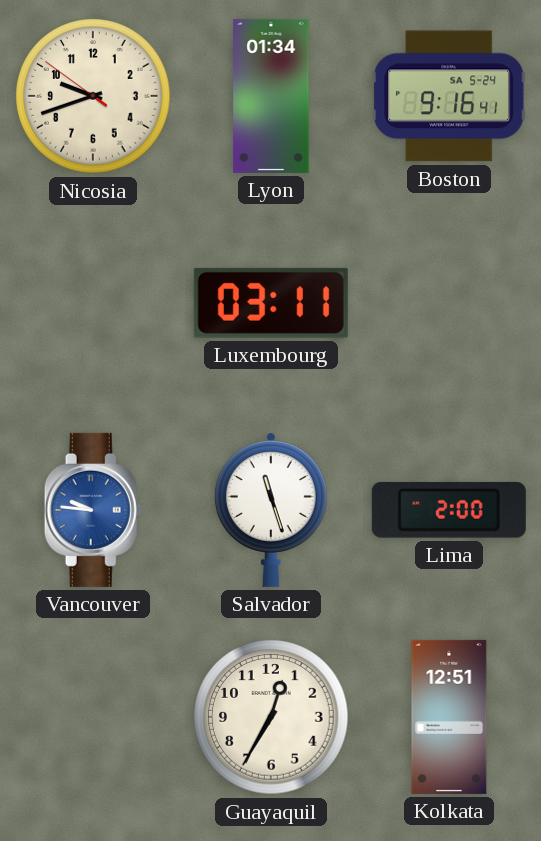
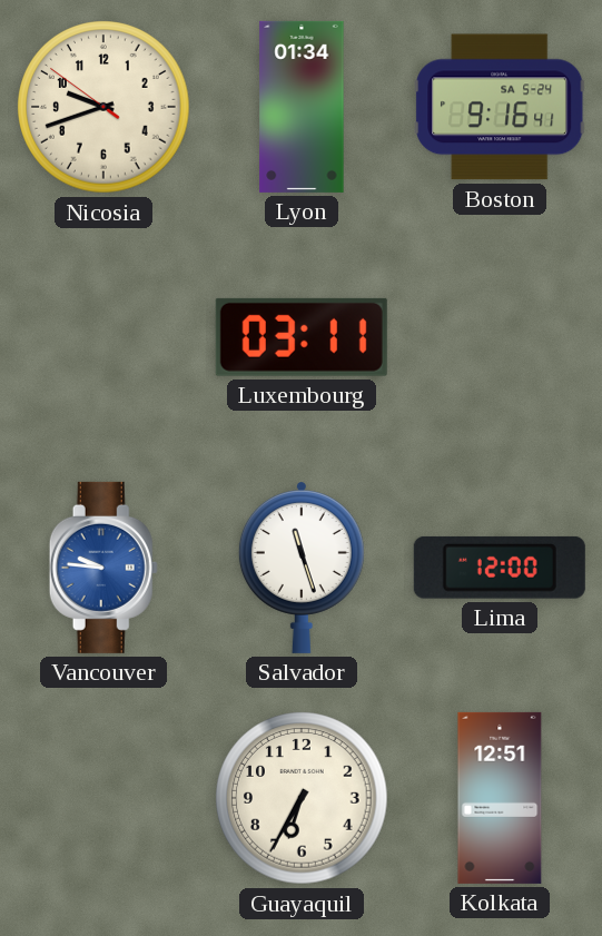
Lima: 2:00 -> 12:00
Guayaquil: 12:35 -> 6:35
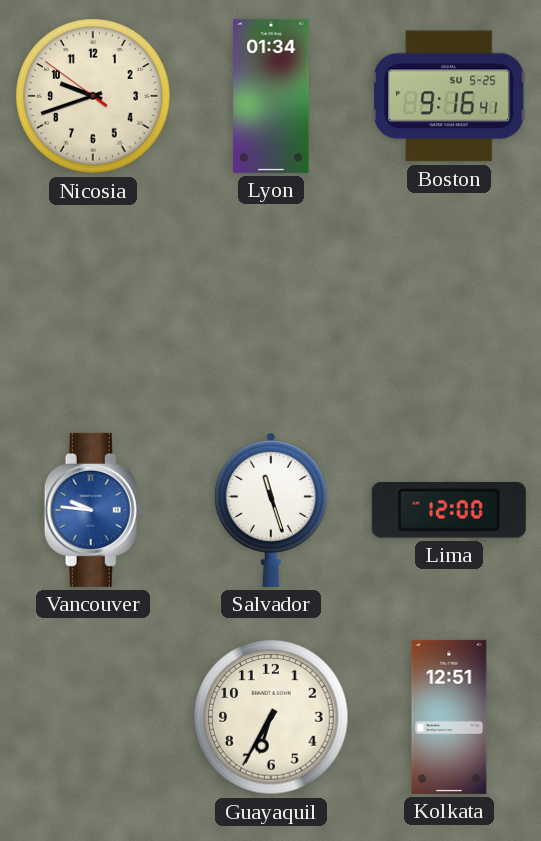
Boston date: SA 5-24 -> SU 5-25
Luxembourg: 03:11 -> none
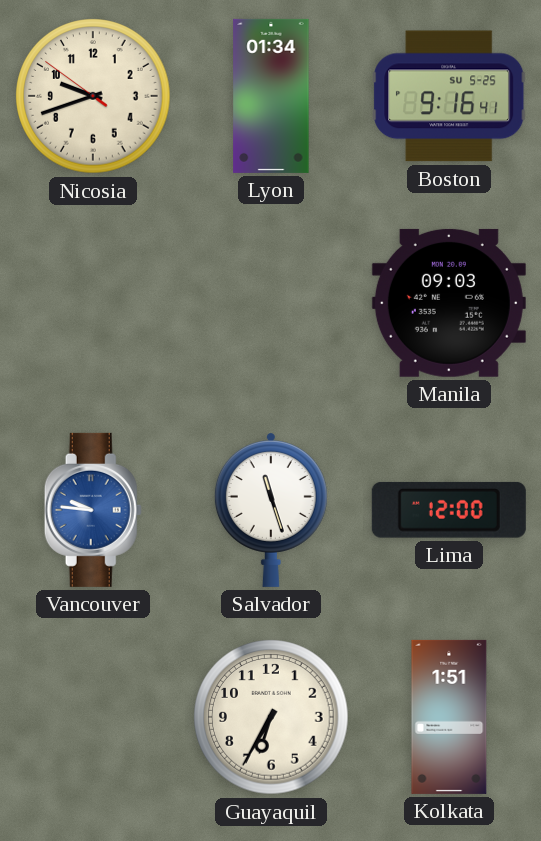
Manila: none -> 09:03
Kolkata: 12:51 -> 1:51
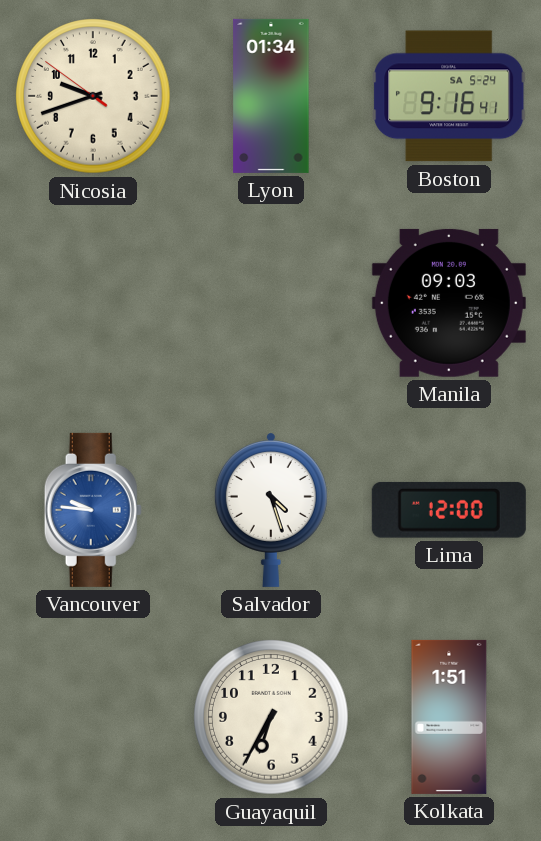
Boston date: SU 5-25 -> SA 5-24
Salvador: 11:27 -> 4:27
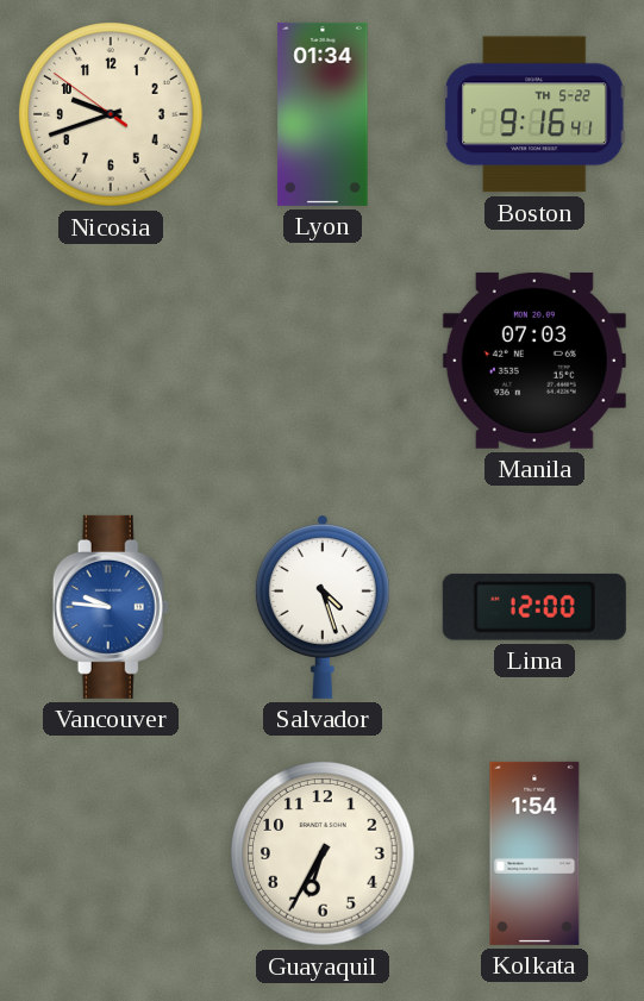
Boston date: SA 5-24 -> TH 5-22
Manila: 09:03 -> 07:03
Kolkata: 1:51 -> 1:54
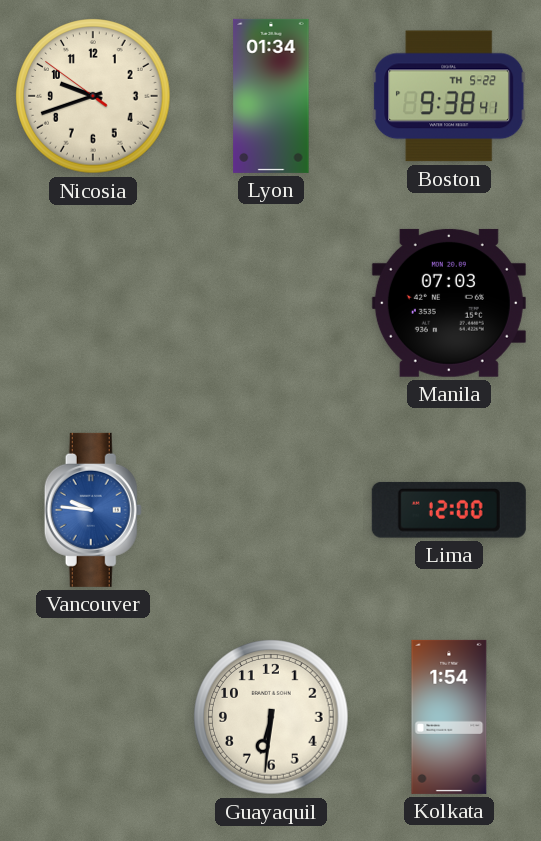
Boston: 9:16 -> 9:38
Salvador: 4:27 -> none
Guayaquil: 6:35 -> 6:31
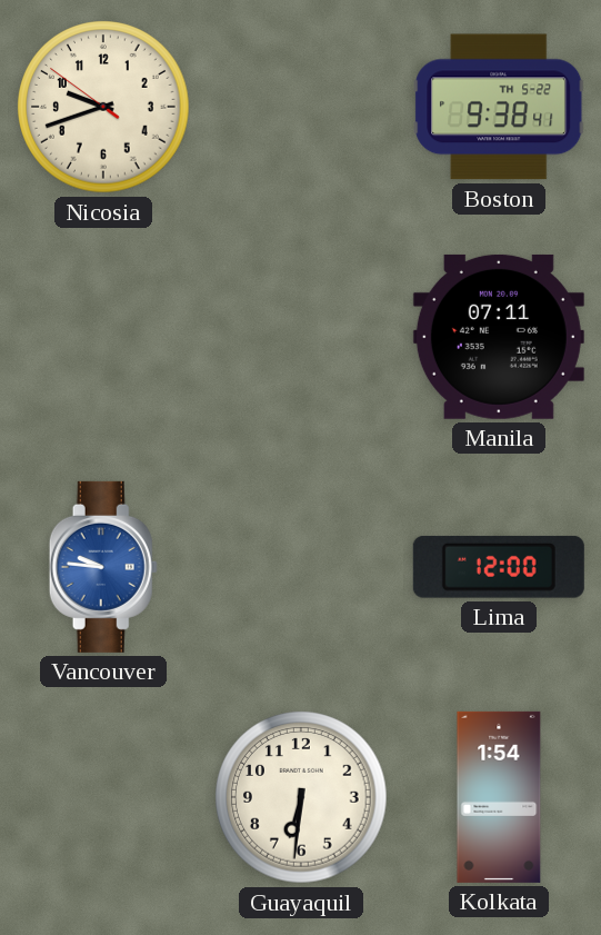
Lyon: 01:34 -> none
Manila: 07:03 -> 07:11
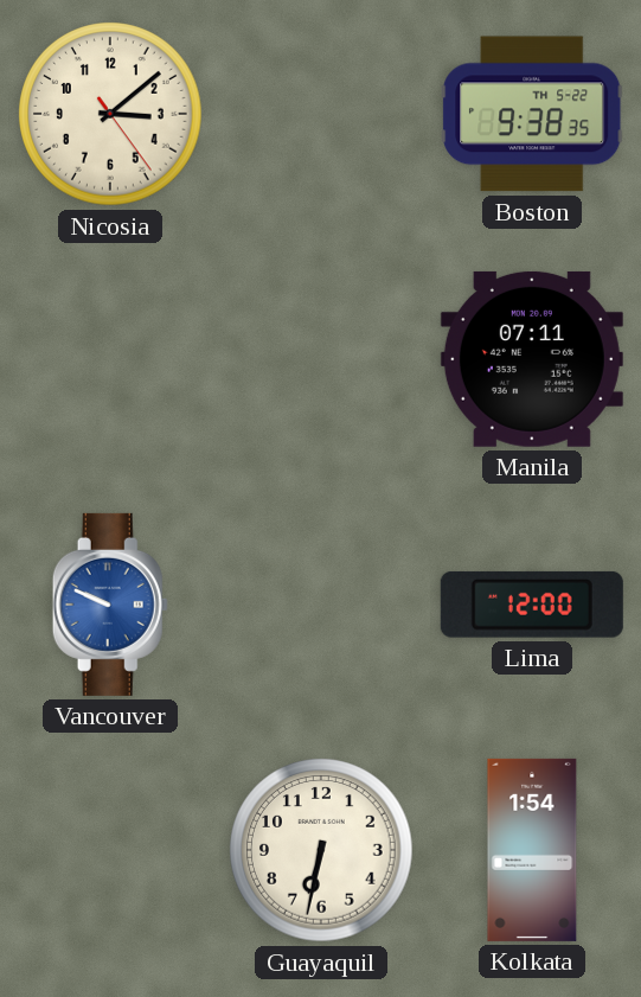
Nicosia: 9:41 -> 3:08
Boston: 9:38:41 -> 9:38:35
Vancouver: 9:46 -> 9:49
Guayaquil: 6:31 -> 6:32
